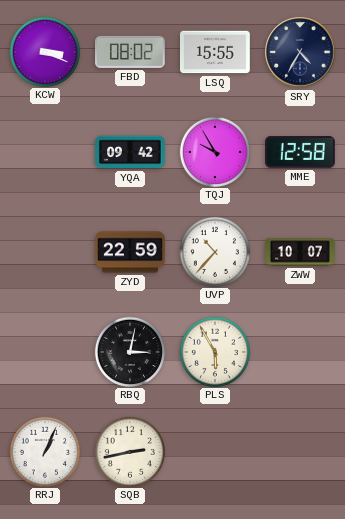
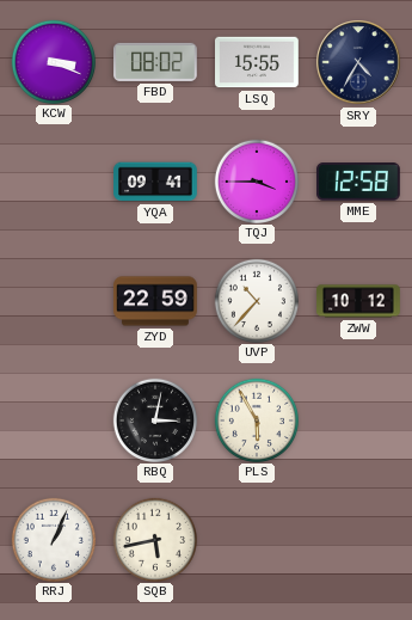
YQA: 09:42 -> 09:41
TQJ: 9:55 -> 3:45
ZWW: 10:07 -> 10:12
SQB: 2:43 -> 5:43
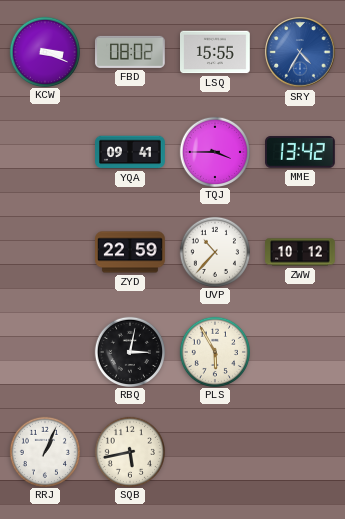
SRY dial: navy -> blue
MME: 12:58 -> 13:42
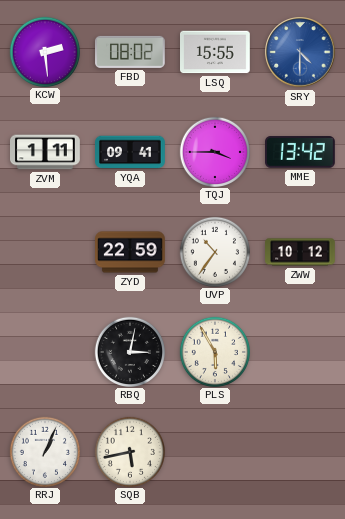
KCW: 3:19 -> 2:29
SRY: 4:35 -> 4:30
ZVM: none -> 1:11
UVP: 10:37 -> 10:36
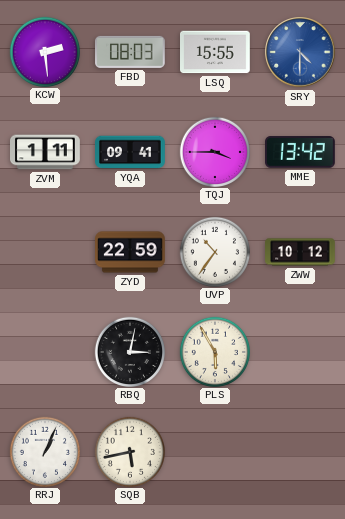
FBD: 08:02 -> 08:03
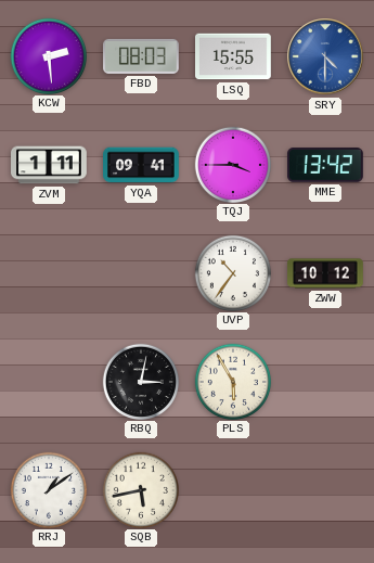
ZYD: 22:59 -> none
RRJ: 1:04 -> 1:09
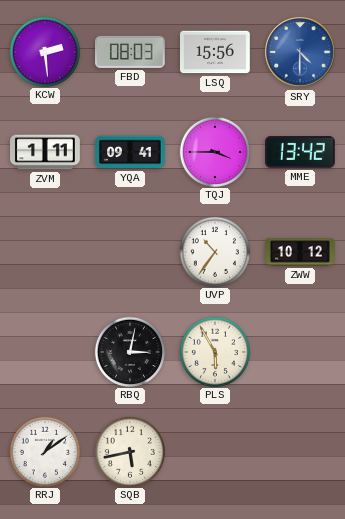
LSQ: 15:55 -> 15:56
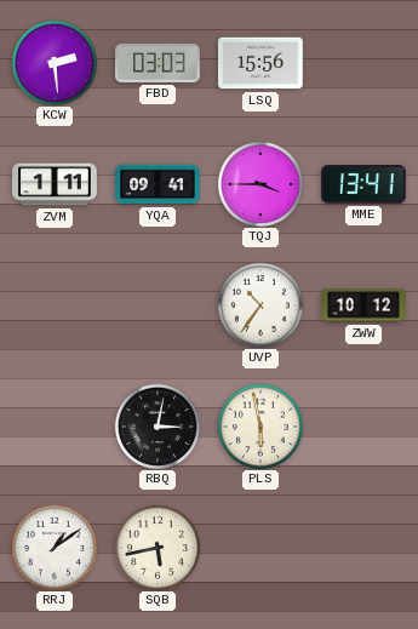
FBD: 08:03 -> 03:03
SRY: 4:30 -> none
MME: 13:42 -> 13:41
PLS: 5:55 -> 5:58
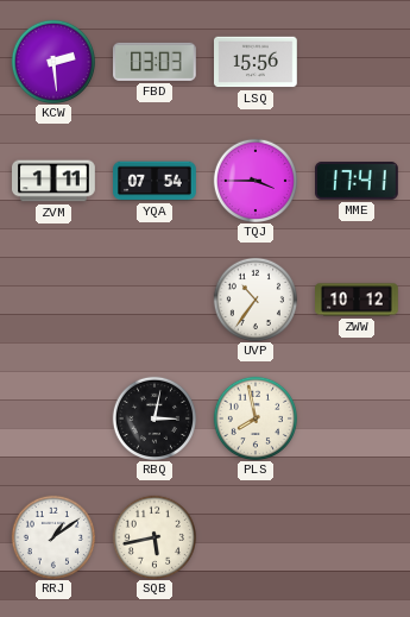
YQA: 09:41 -> 07:54
MME: 13:41 -> 17:41
PLS: 5:58 -> 7:58
